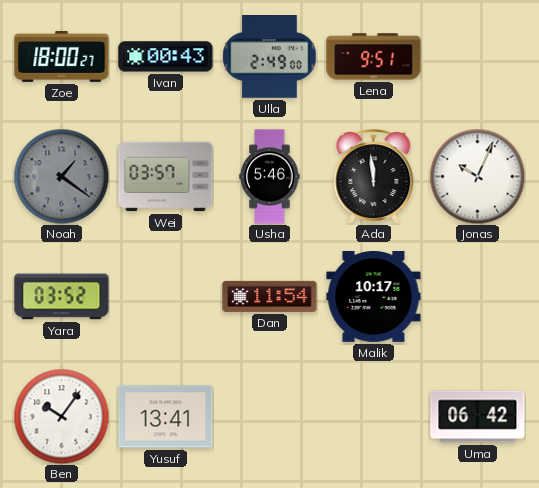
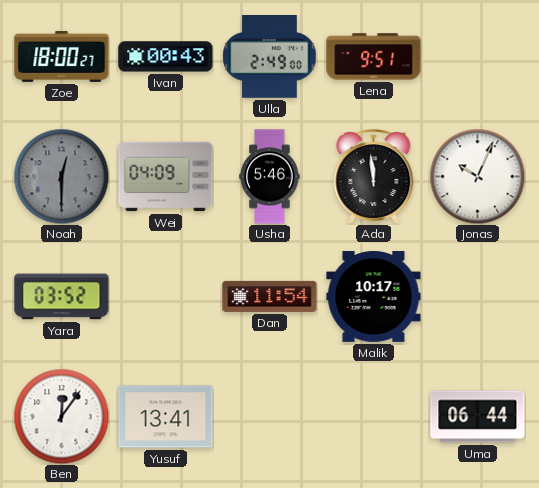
Noah: 1:21 -> 12:30
Wei: 03:57 -> 04:09
Ben: 10:06 -> 12:06
Uma: 06:42 -> 06:44
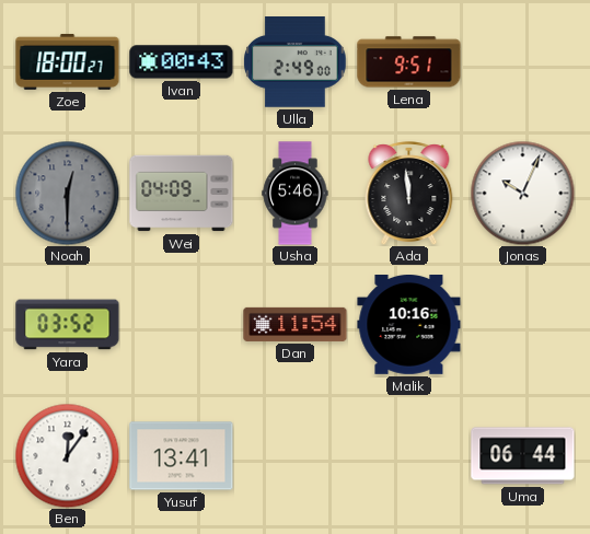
Malik: 10:17 -> 10:16
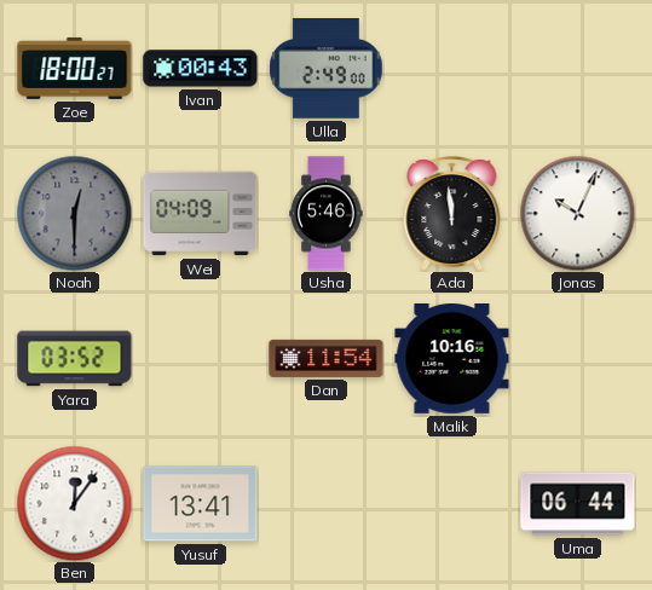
Lena: 9:51 -> none
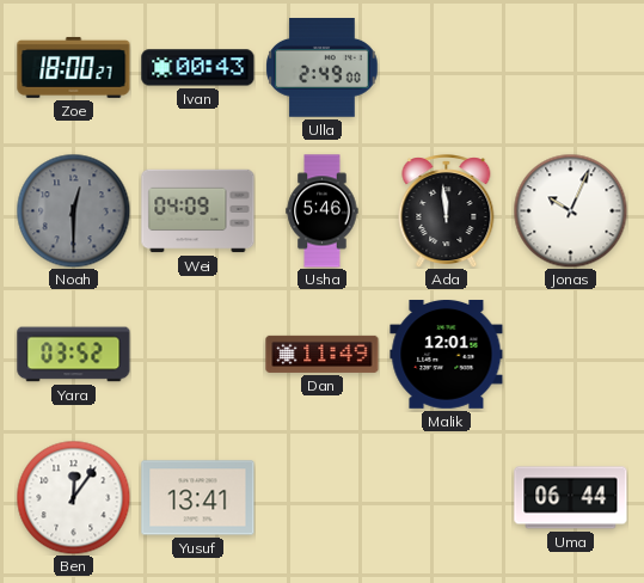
Dan: 11:54 -> 11:49
Malik: 10:16 -> 12:01
